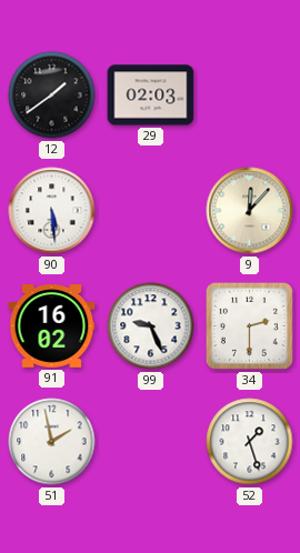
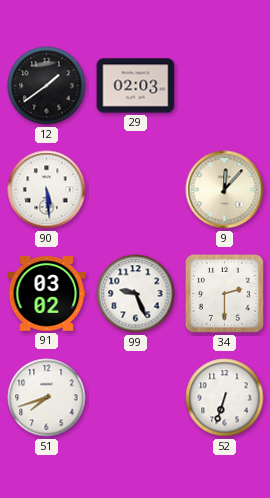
91: 16:02 -> 03:02
51: 1:58 -> 7:42
52: 1:27 -> 6:33
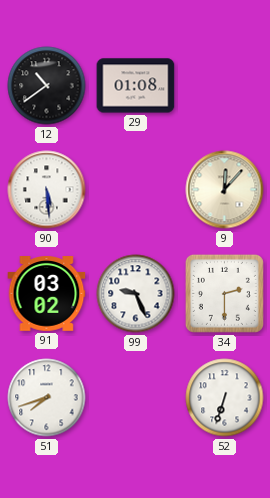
12: 1:39 -> 10:39
29: 02:03 -> 01:08
